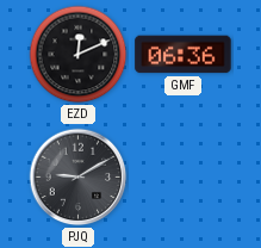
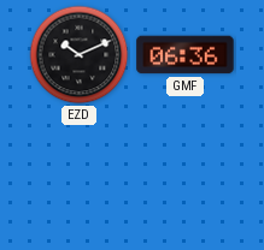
EZD: 12:11 -> 10:11
PJQ: 9:10 -> none
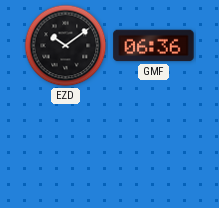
EZD: 10:11 -> 10:09
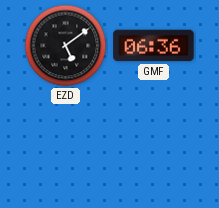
EZD: 10:09 -> 5:09
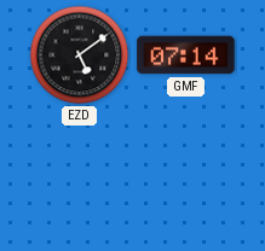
GMF: 06:36 -> 07:14
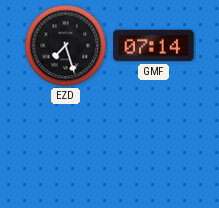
EZD: 5:09 -> 7:27
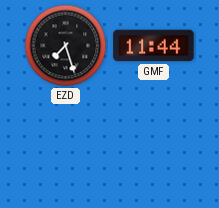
GMF: 07:14 -> 11:44
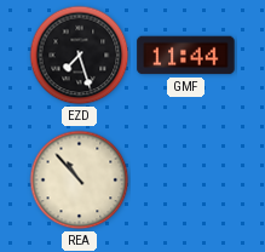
REA: none -> 10:53
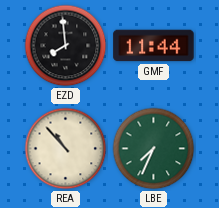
EZD: 7:27 -> 7:59
LBE: none -> 7:34
